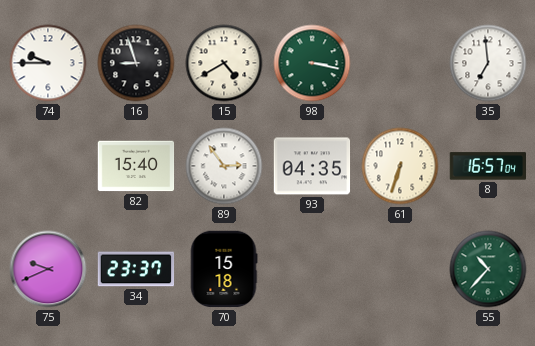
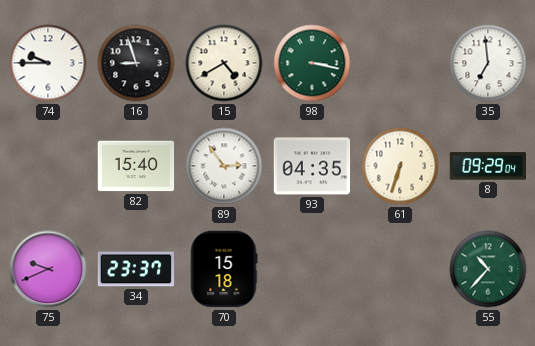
8: 16:57 -> 09:29
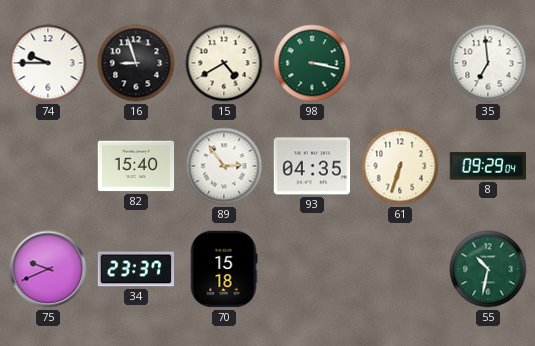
55: 10:37 -> 10:32
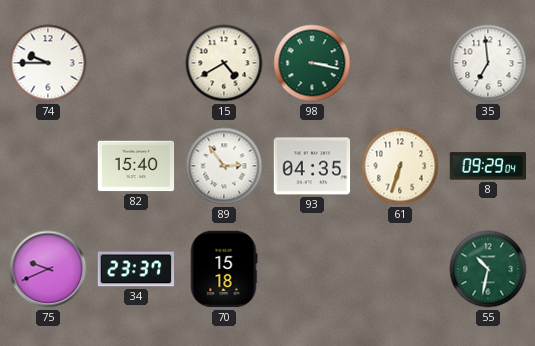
16: 8:57 -> none
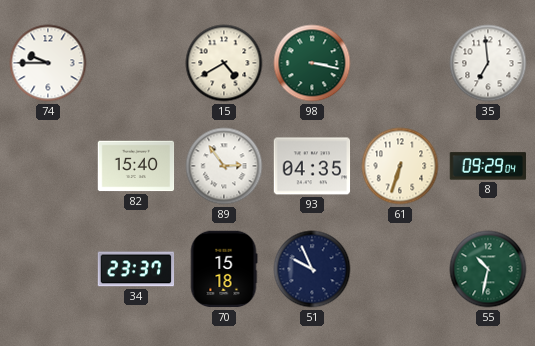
75: 9:41 -> none
51: none -> 9:56
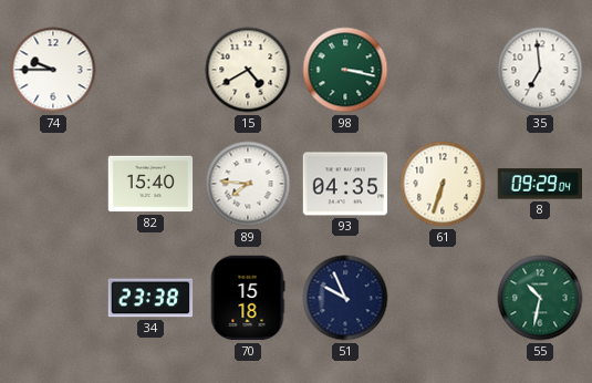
89: 2:54 -> 7:46
34: 23:37 -> 23:38
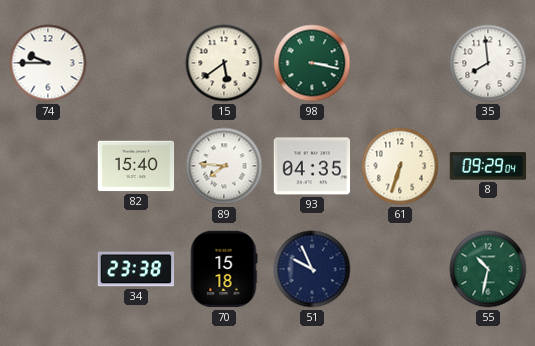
15: 4:40 -> 5:39
35: 6:59 -> 7:59
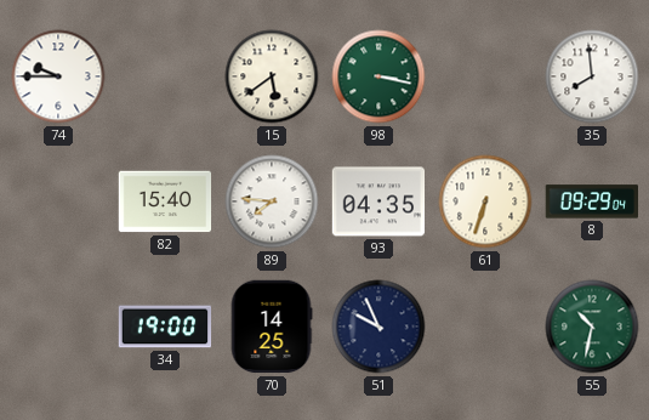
34: 23:38 -> 19:00
70: 15:18 -> 14:25
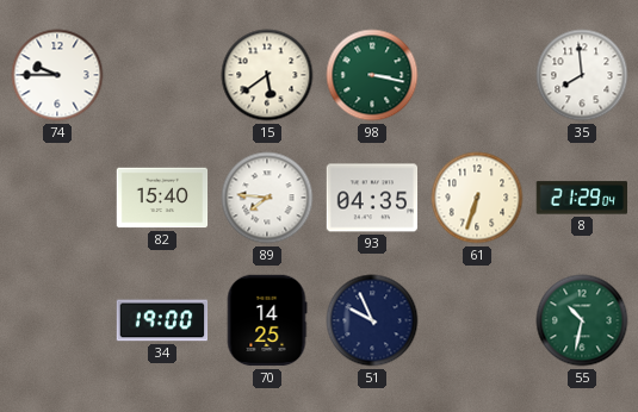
8: 09:29 -> 21:29
